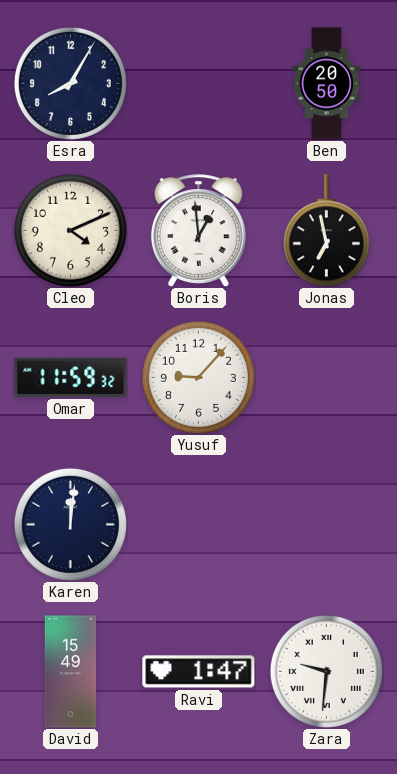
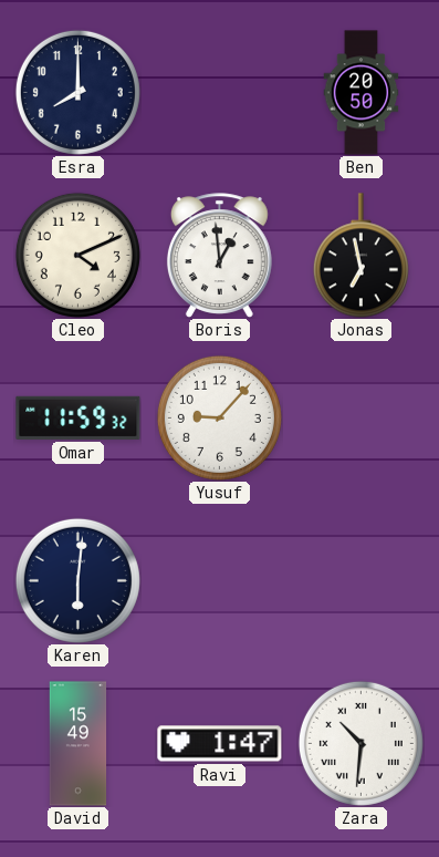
Esra: 8:05 -> 8:00
Karen: 12:01 -> 6:01
Zara: 9:31 -> 10:31
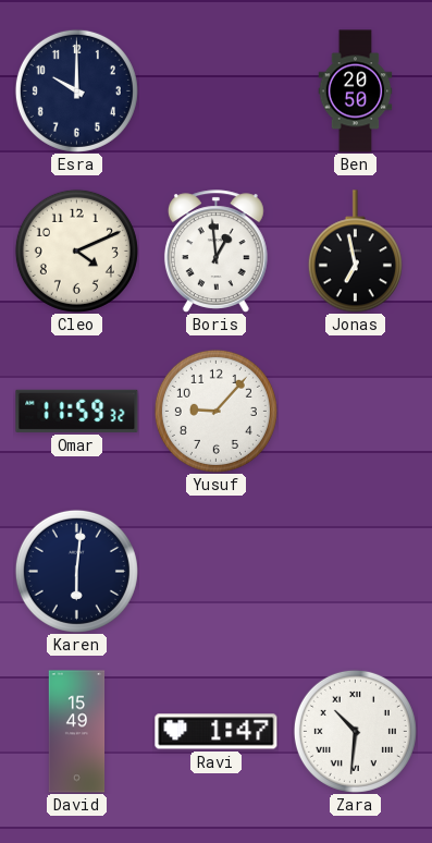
Esra: 8:00 -> 10:00
